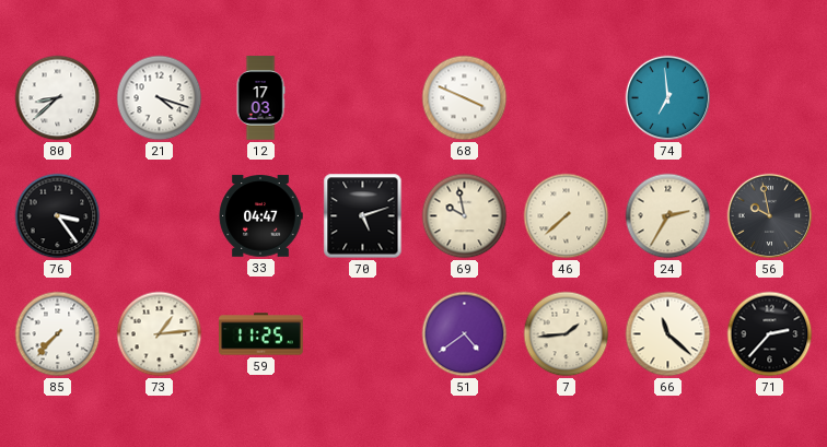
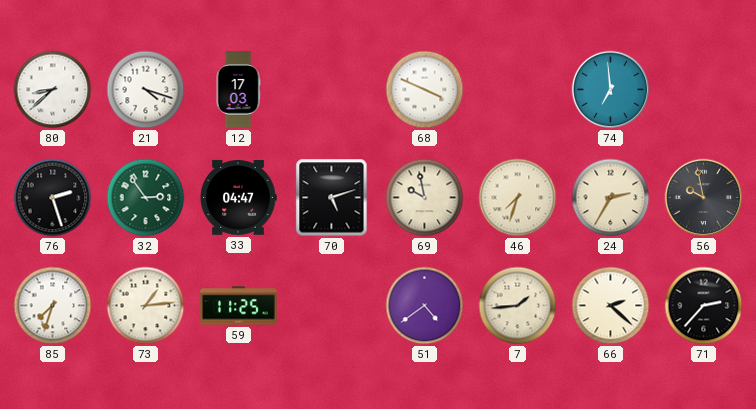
76: 3:24 -> 2:27
32: none -> 2:54
46: 7:38 -> 7:33
85: 7:37 -> 7:33
66: 11:22 -> 2:22
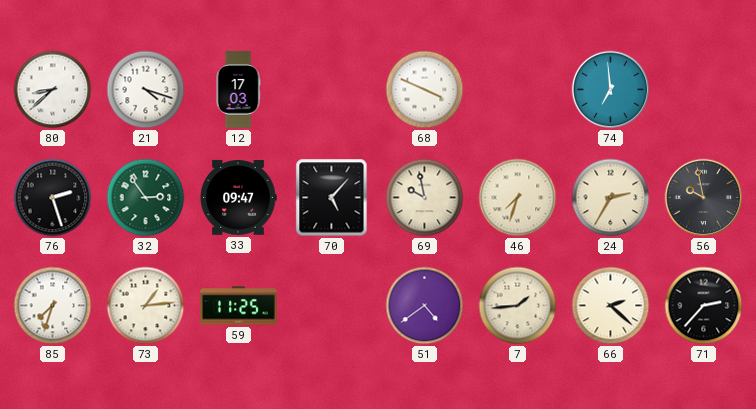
33: 04:47 -> 09:47
70: 5:12 -> 5:07
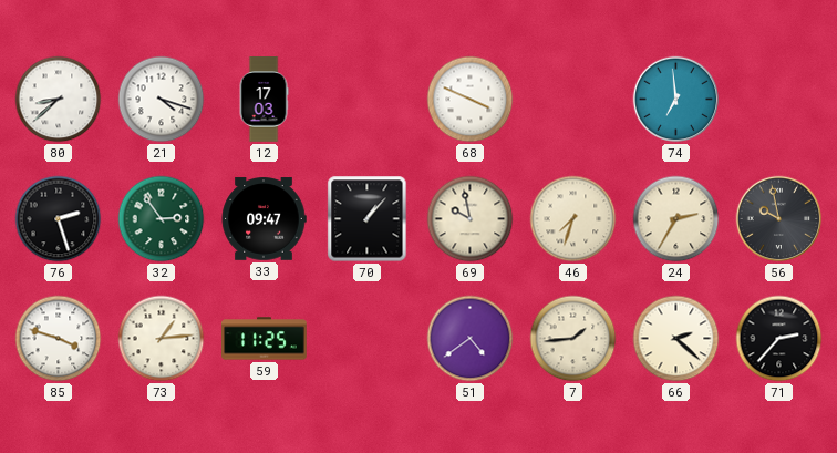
70: 5:07 -> 1:07
85: 7:33 -> 3:48
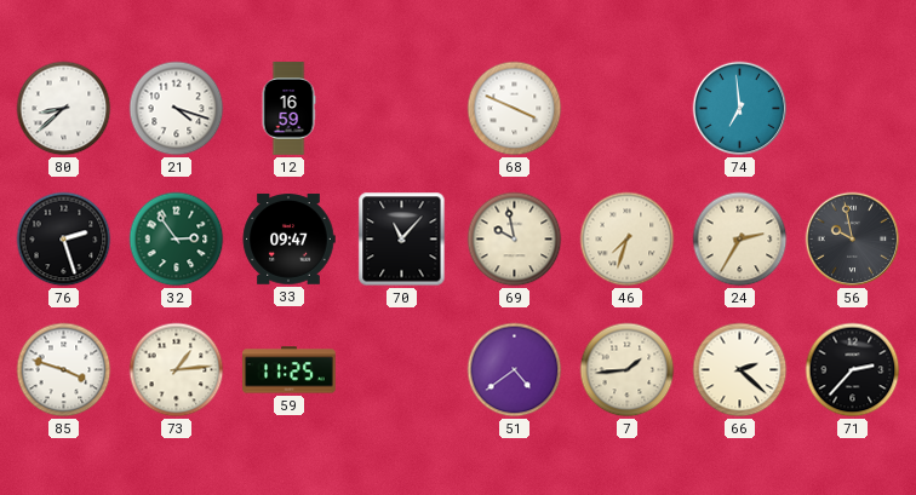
12: 17:03 -> 16:59
70: 1:07 -> 11:07
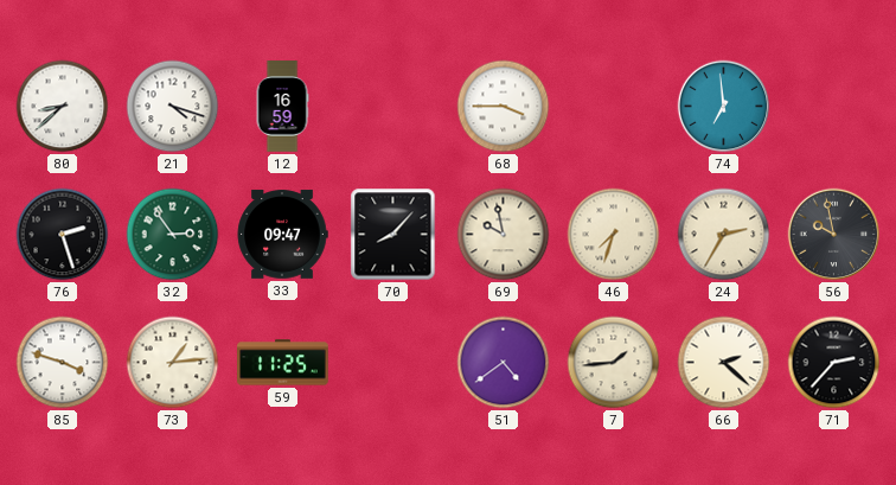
68: 3:49 -> 3:45
70: 11:07 -> 8:07
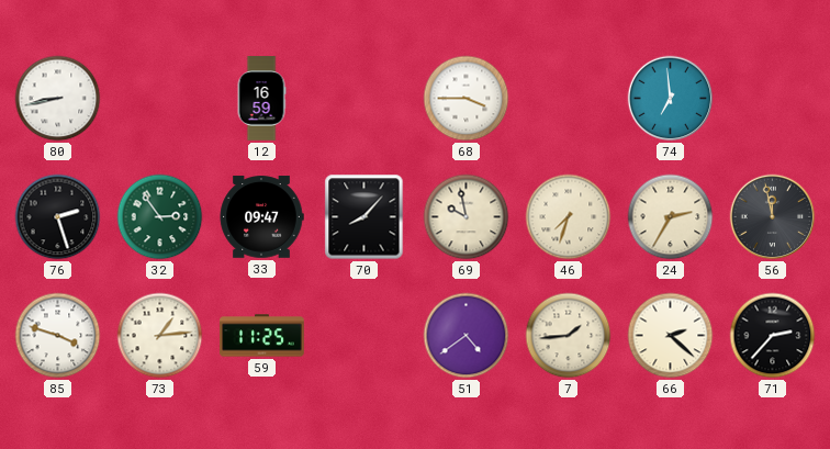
80: 8:38 -> 8:43
21: 4:18 -> none
56: 9:58 -> 11:58
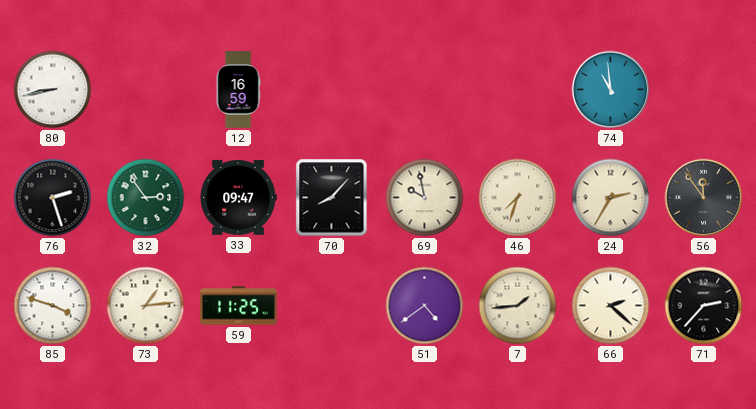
68: 3:45 -> none
74: 6:59 -> 10:59
56: 11:58 -> 11:54
